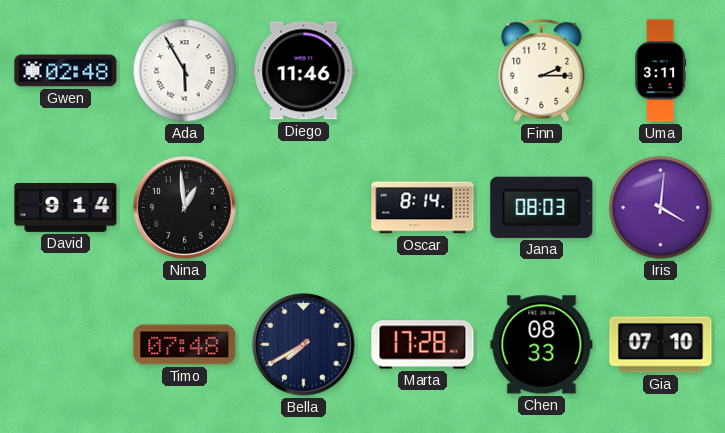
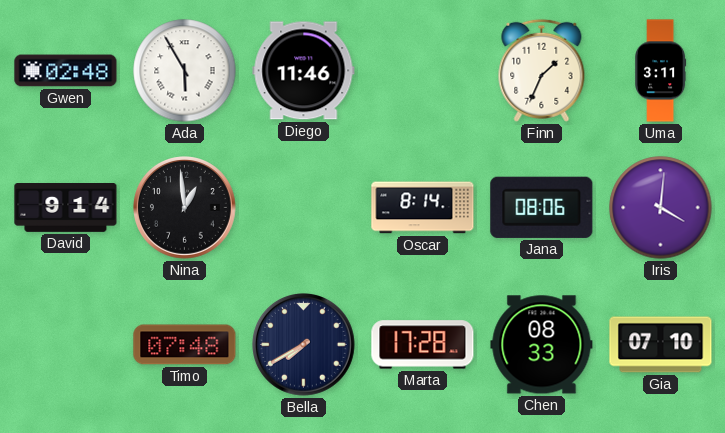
Finn: 2:15 -> 1:34
Jana: 08:03 -> 08:06
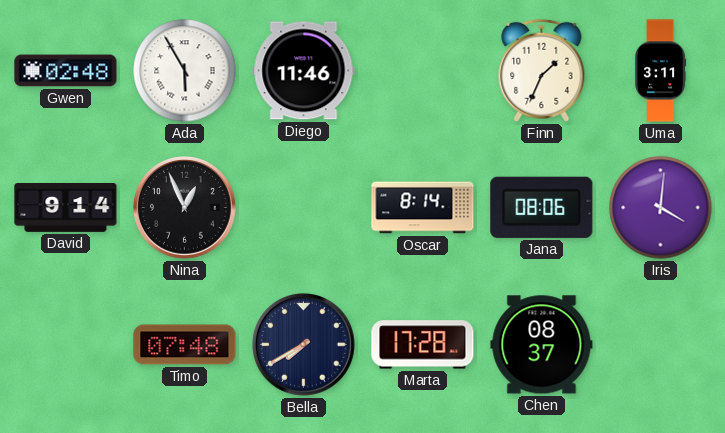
Nina: 12:59 -> 12:56
Chen: 08:33 -> 08:37
Gia: 07:10 -> none
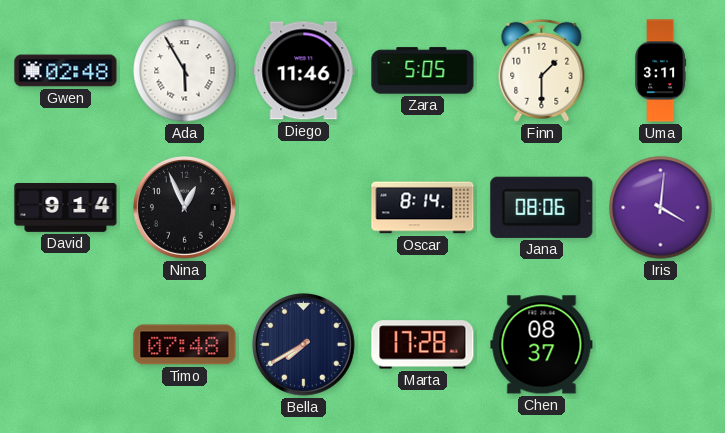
Zara: none -> 5:05
Finn: 1:34 -> 1:30
